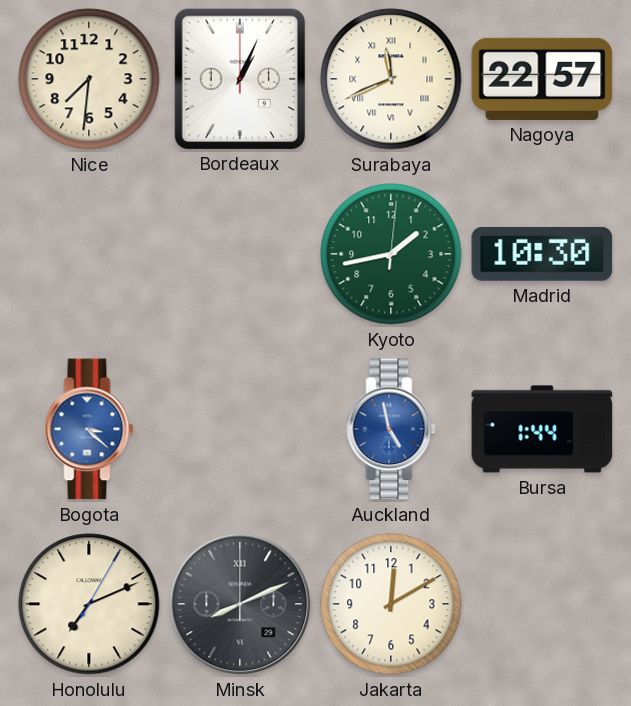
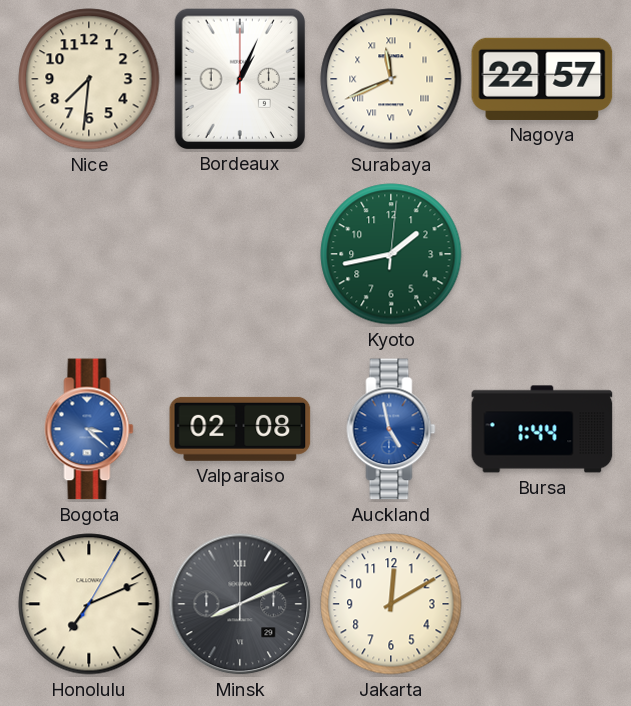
Madrid: 10:30 -> none
Valparaiso: none -> 02:08
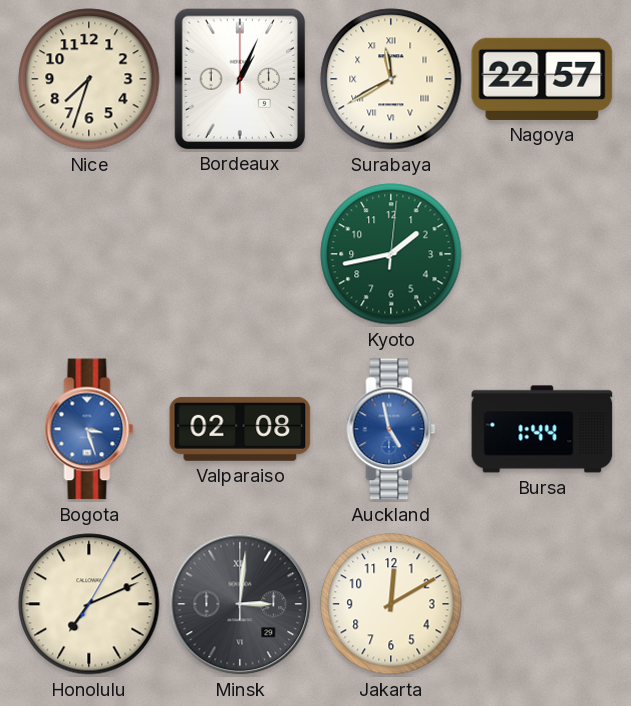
Nice: 7:31 -> 7:33
Surabaya: 11:41 -> 11:40
Bogota: 3:22 -> 3:27
Minsk: 8:11 -> 3:01
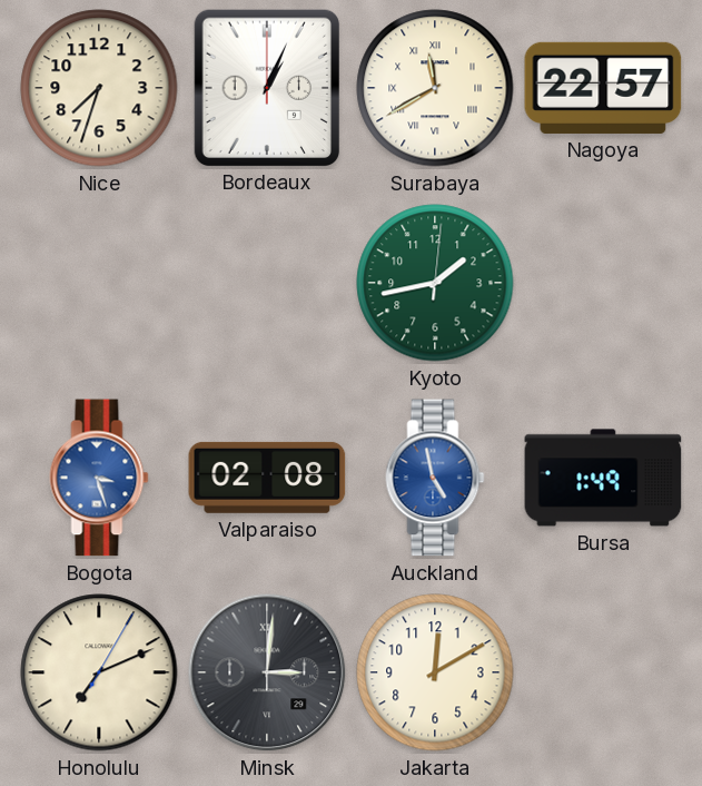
Bursa: 1:44 -> 1:49
